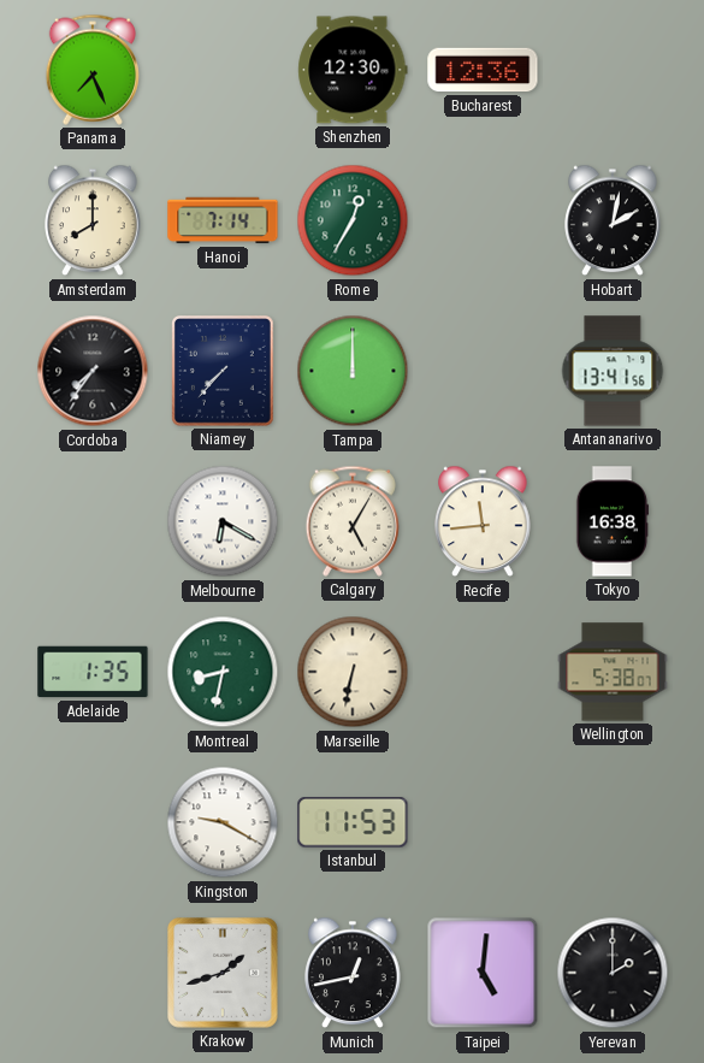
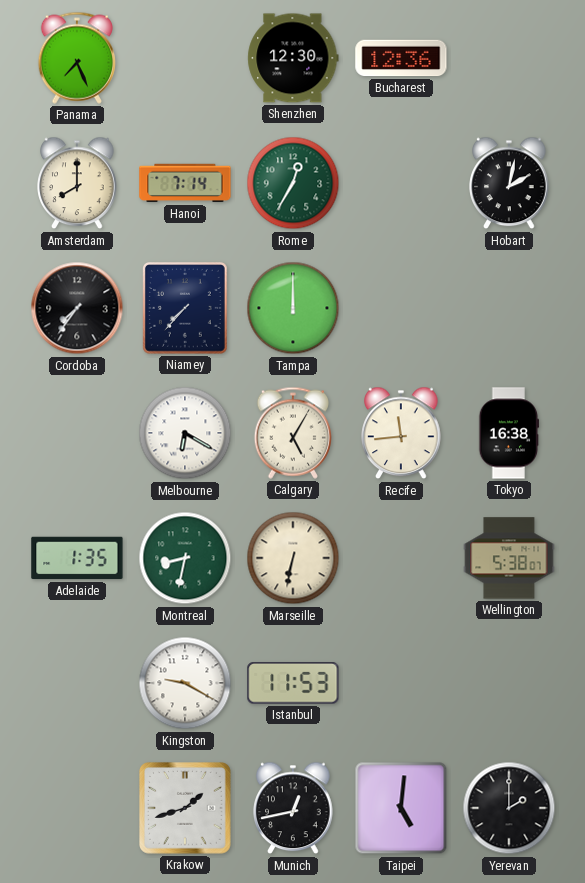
Antananarivo: 13:41 -> none
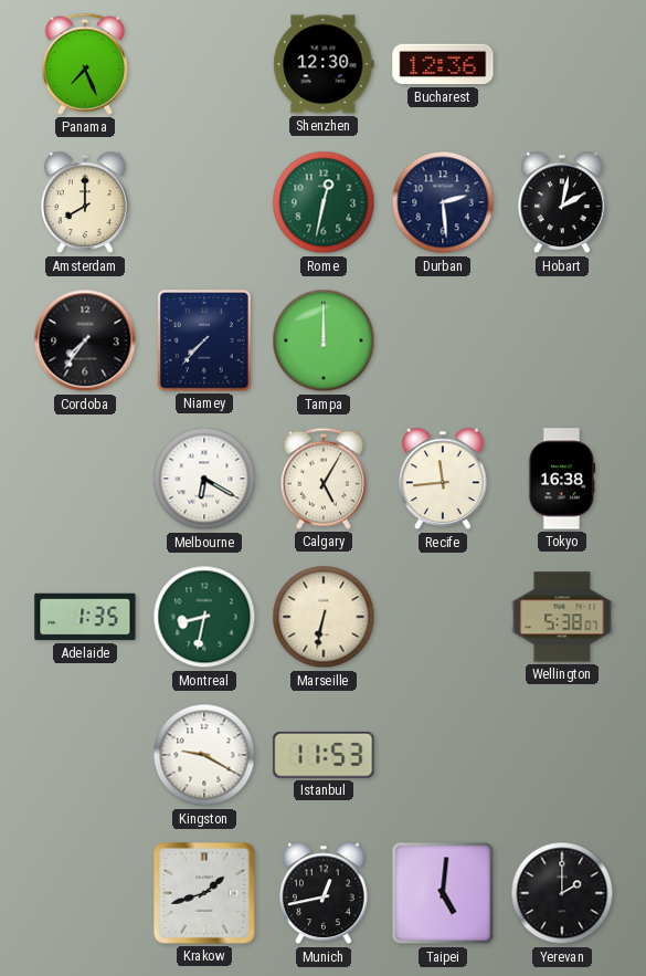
Hanoi: 7:14 -> none
Rome: 12:35 -> 12:32
Durban: none -> 2:29
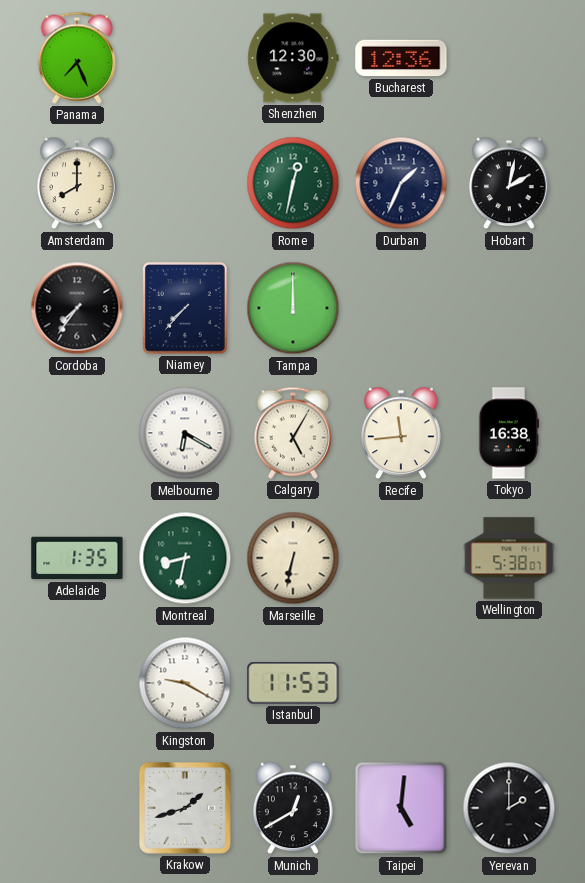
Durban: 2:29 -> 1:34
Munich: 12:43 -> 12:40
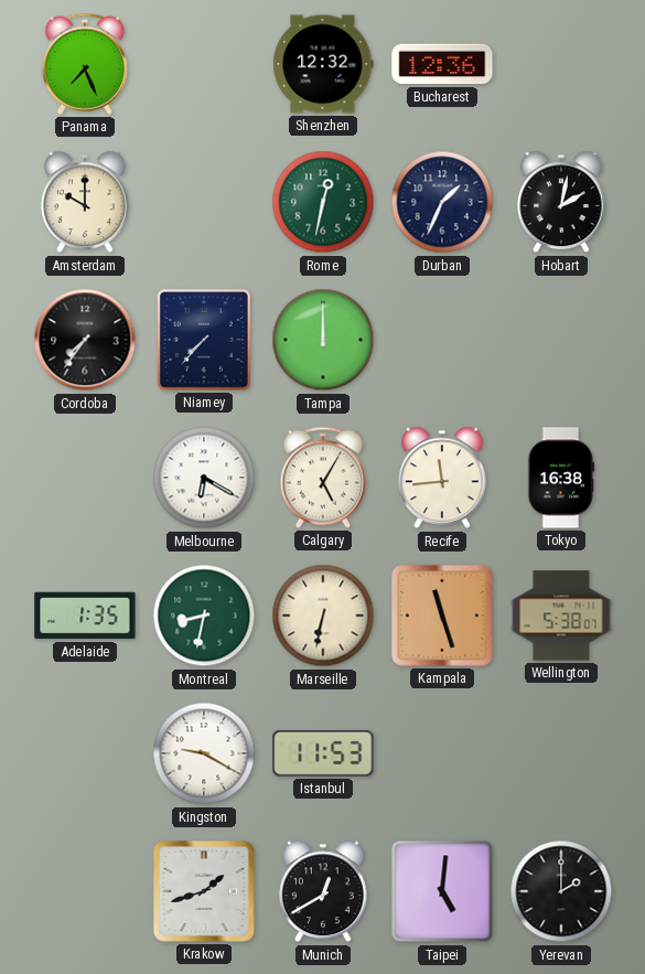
Shenzhen: 12:30 -> 12:32
Amsterdam: 8:00 -> 10:00
Kampala: none -> 11:27
